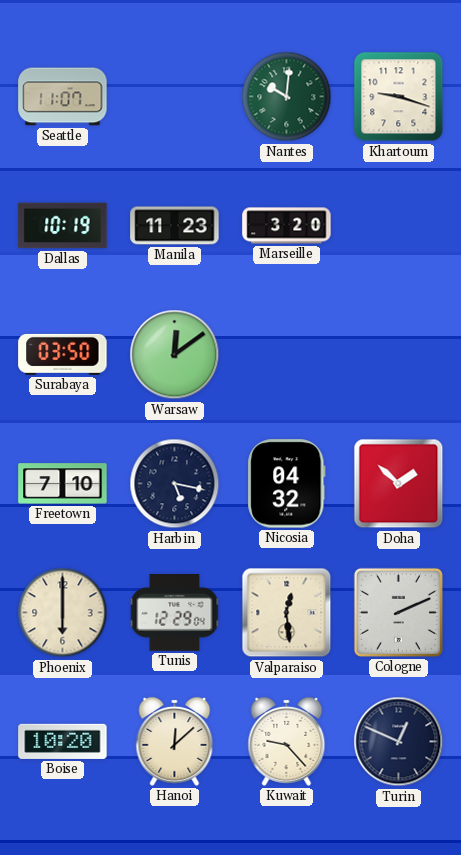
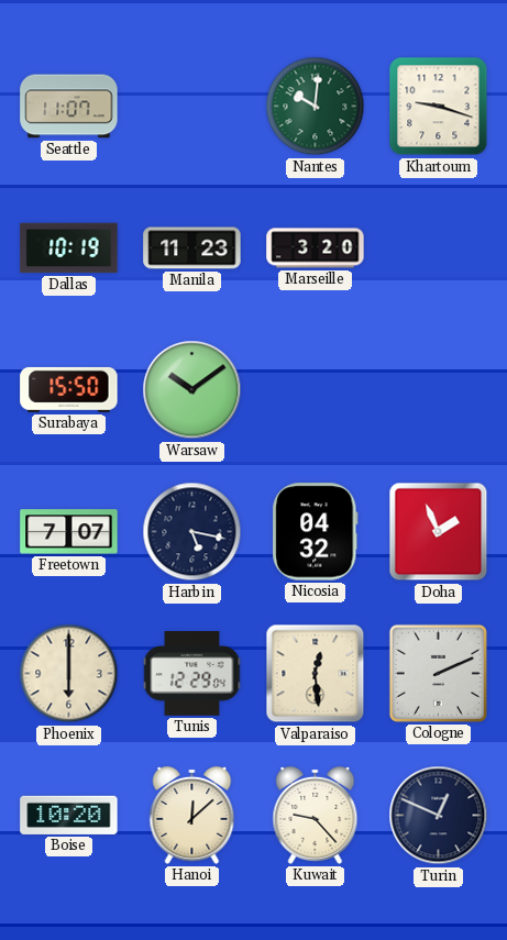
Surabaya: 03:50 -> 15:50
Warsaw: 12:09 -> 10:09
Freetown: 7:10 -> 7:07
Doha: 1:52 -> 1:56
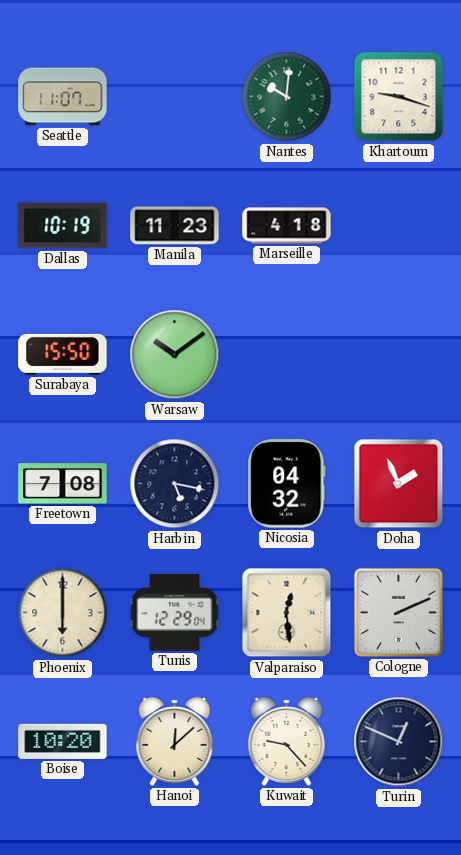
Marseille: 3:20 -> 4:18
Freetown: 7:07 -> 7:08
